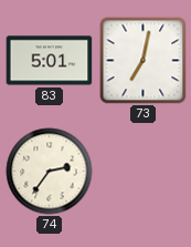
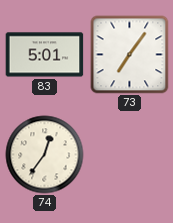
73: 7:02 -> 7:06
74: 2:36 -> 12:36
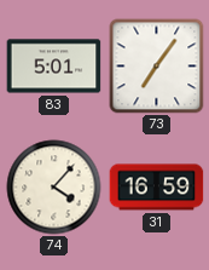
74: 12:36 -> 4:07
31: none -> 16:59
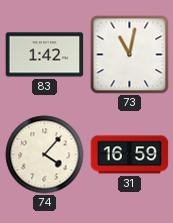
83: 5:01 -> 1:42
73: 7:06 -> 11:02
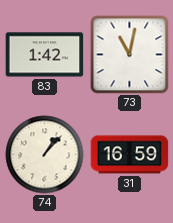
74: 4:07 -> 1:07
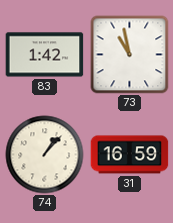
73: 11:02 -> 10:58
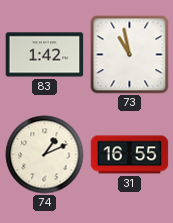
74: 1:07 -> 1:11
31: 16:59 -> 16:55
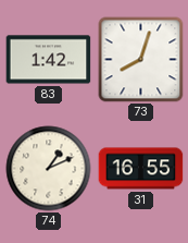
73: 10:58 -> 8:03
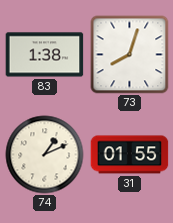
83: 1:42 -> 1:38
31: 16:55 -> 01:55
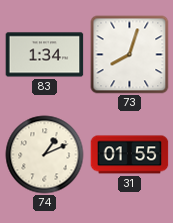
83: 1:38 -> 1:34
